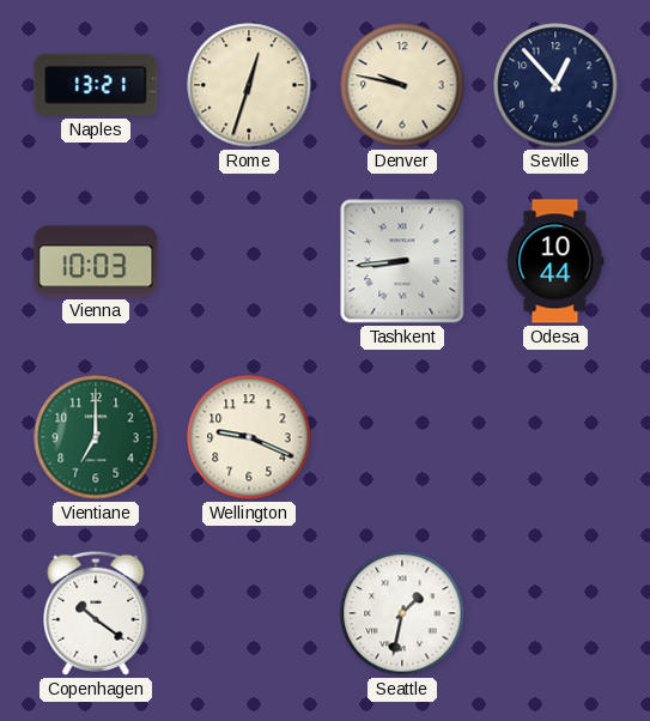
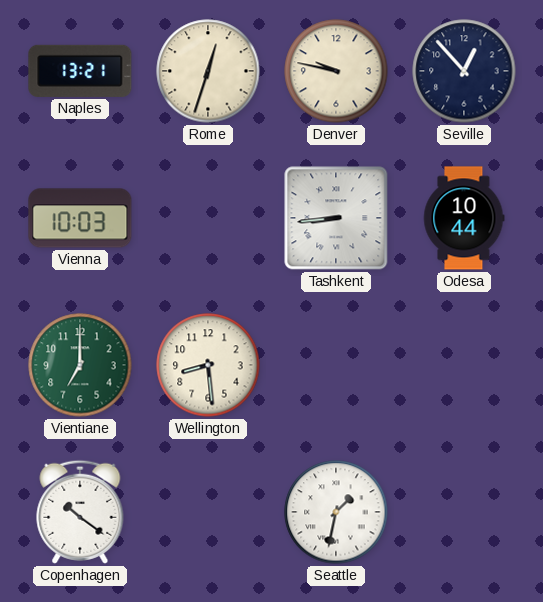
Wellington: 9:19 -> 8:29
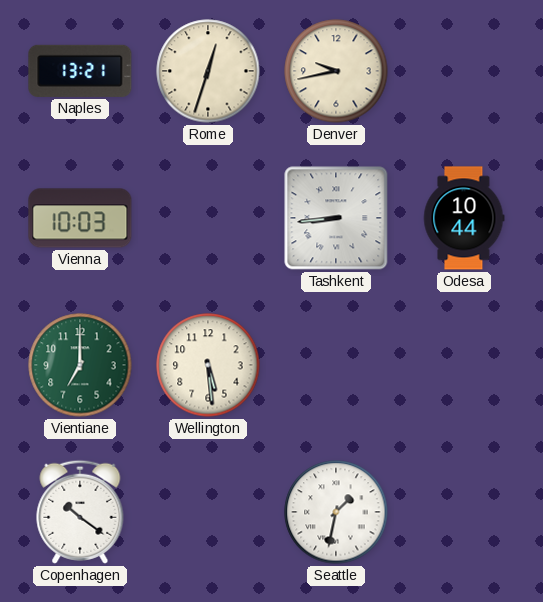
Denver: 9:47 -> 9:43
Seville: 12:53 -> none
Wellington: 8:29 -> 5:29
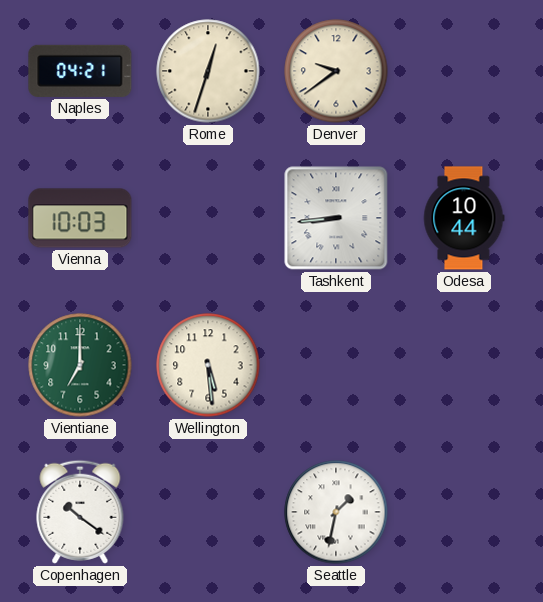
Naples: 13:21 -> 04:21
Denver: 9:43 -> 9:39
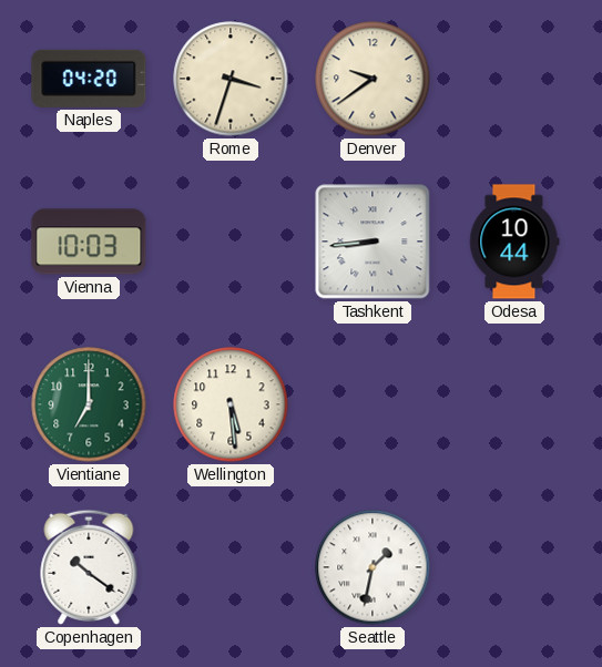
Naples: 04:21 -> 04:20
Rome: 12:33 -> 3:33
